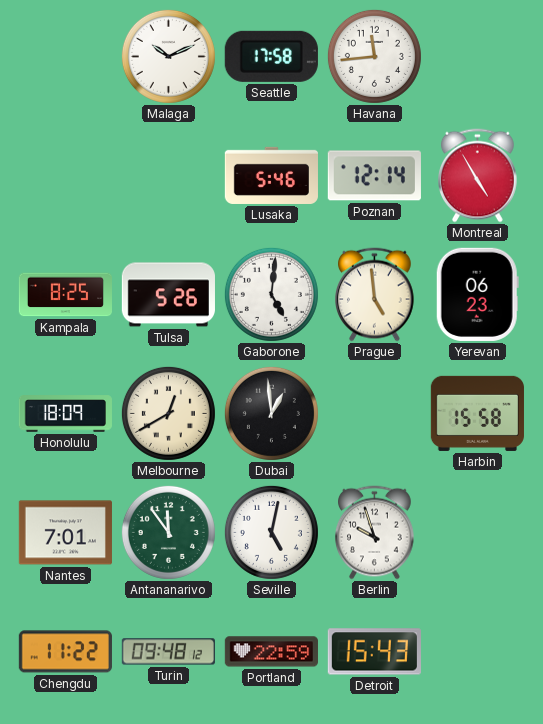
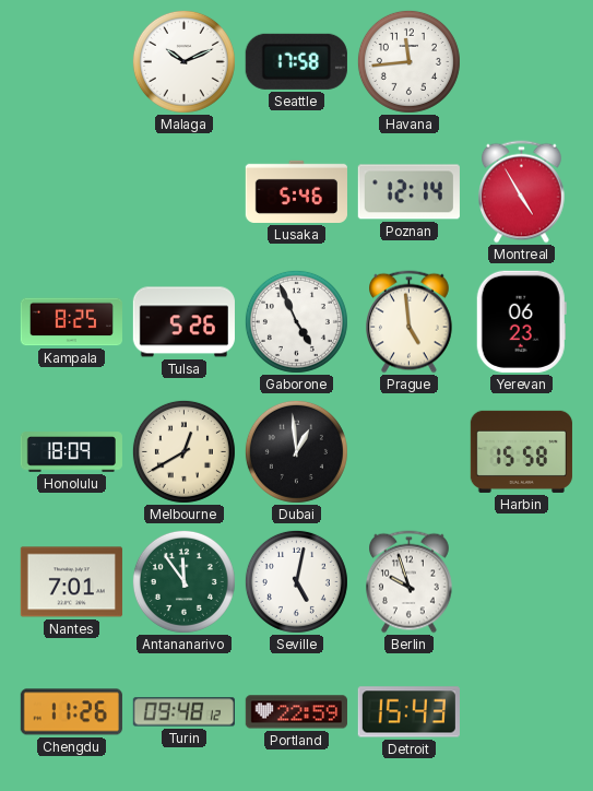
Gaborone: 5:01 -> 4:56
Chengdu: 11:22 -> 11:26
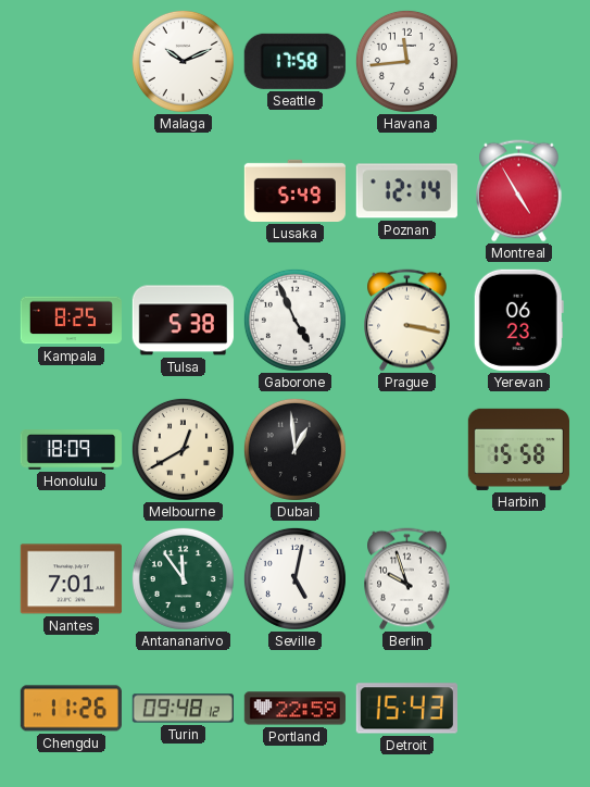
Lusaka: 5:46 -> 5:49
Tulsa: 5:26 -> 5:38
Prague: 4:59 -> 3:17
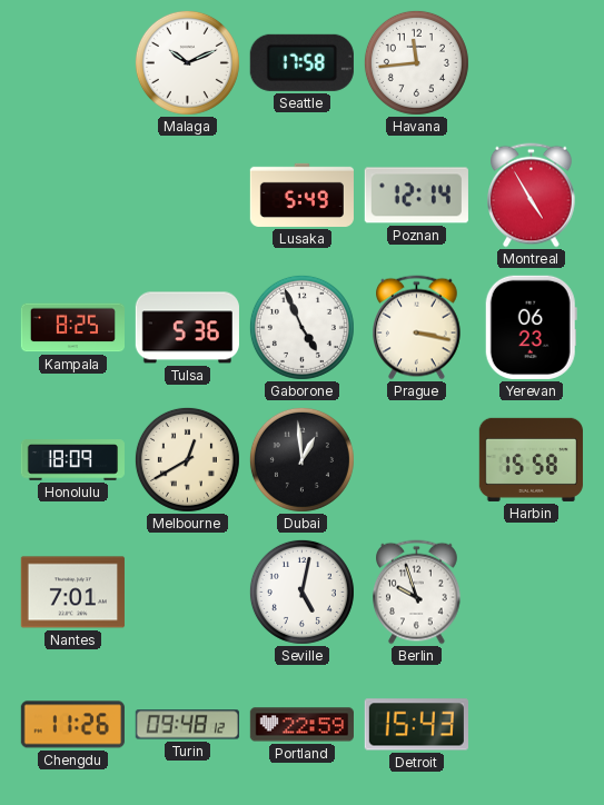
Tulsa: 5:38 -> 5:36
Antananarivo: 11:54 -> none
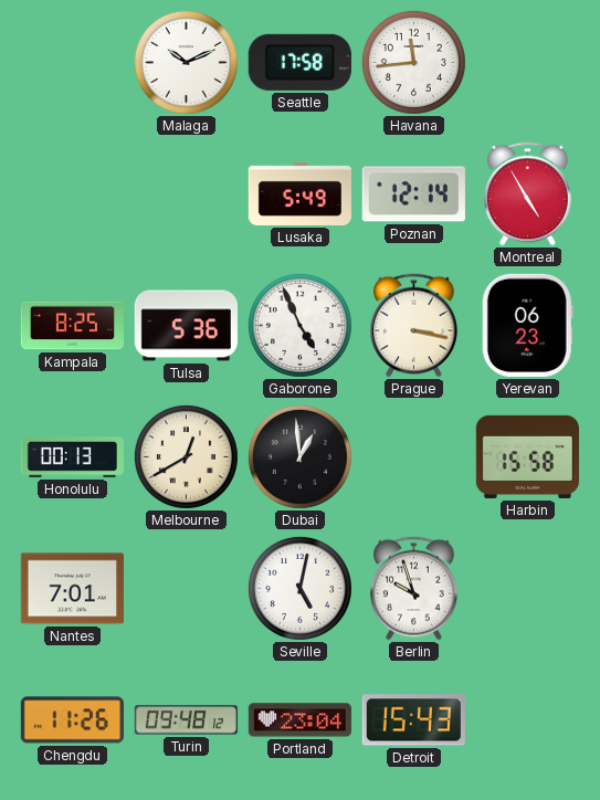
Honolulu: 18:09 -> 00:13
Portland: 22:59 -> 23:04
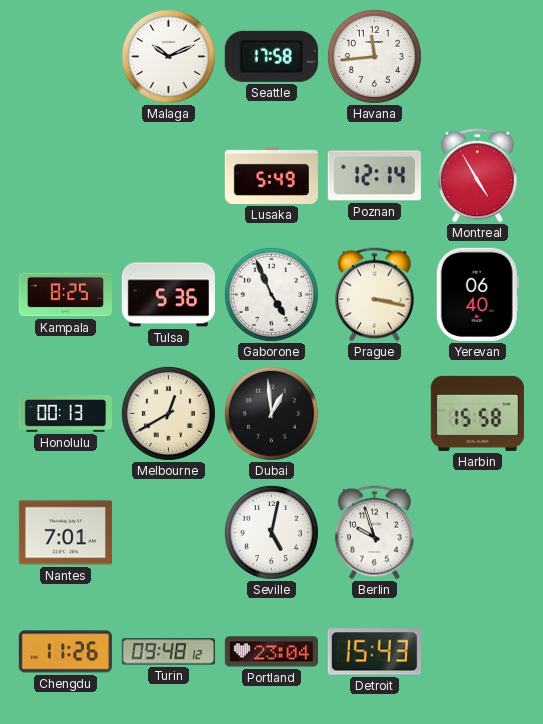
Yerevan: 06:23 -> 06:40
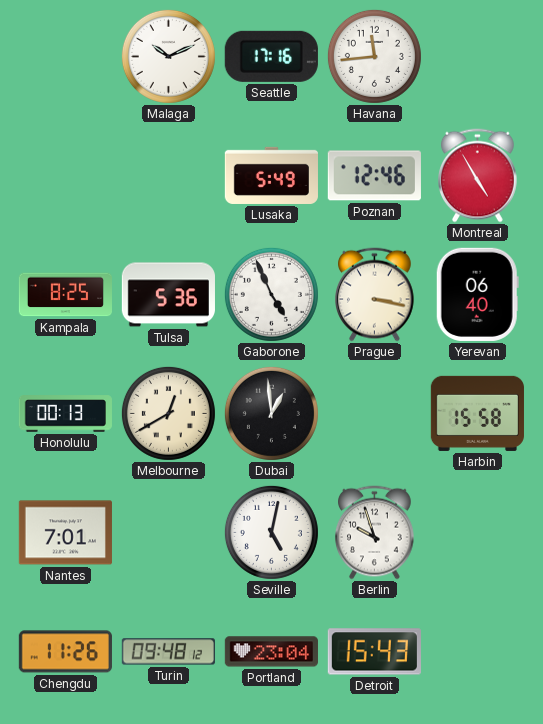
Seattle: 17:58 -> 17:16
Poznan: 12:14 -> 12:46
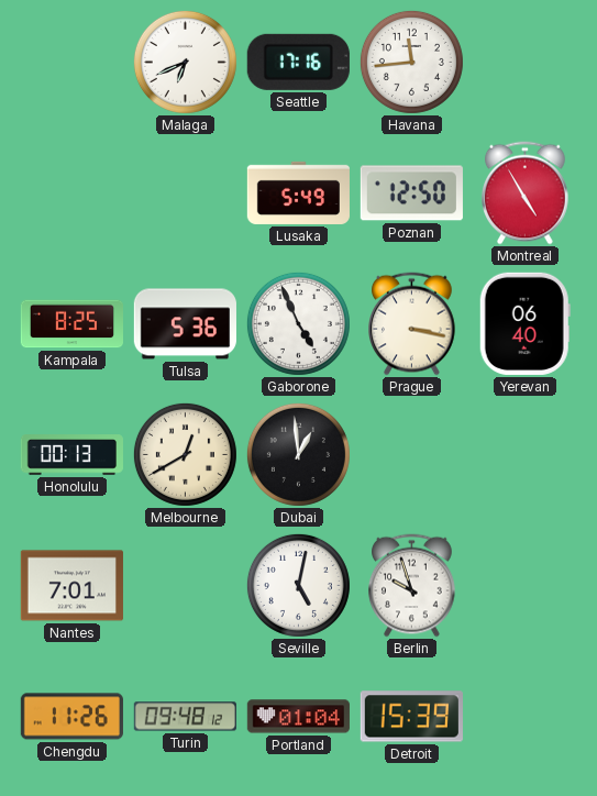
Malaga: 10:11 -> 6:41
Poznan: 12:46 -> 12:50
Harbin: 15:58 -> none
Portland: 23:04 -> 01:04
Detroit: 15:43 -> 15:39
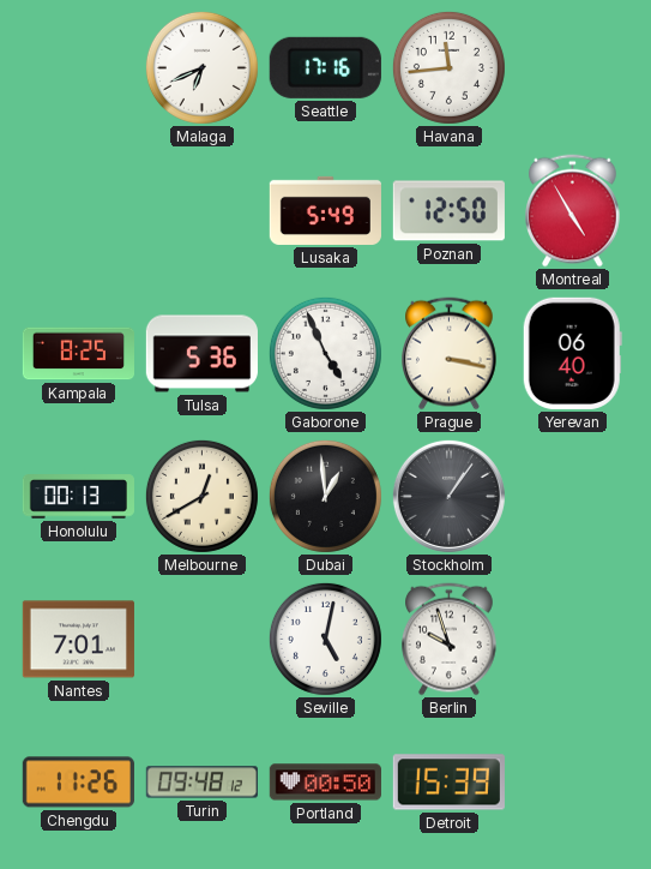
Stockholm: none -> 1:06
Portland: 01:04 -> 00:50
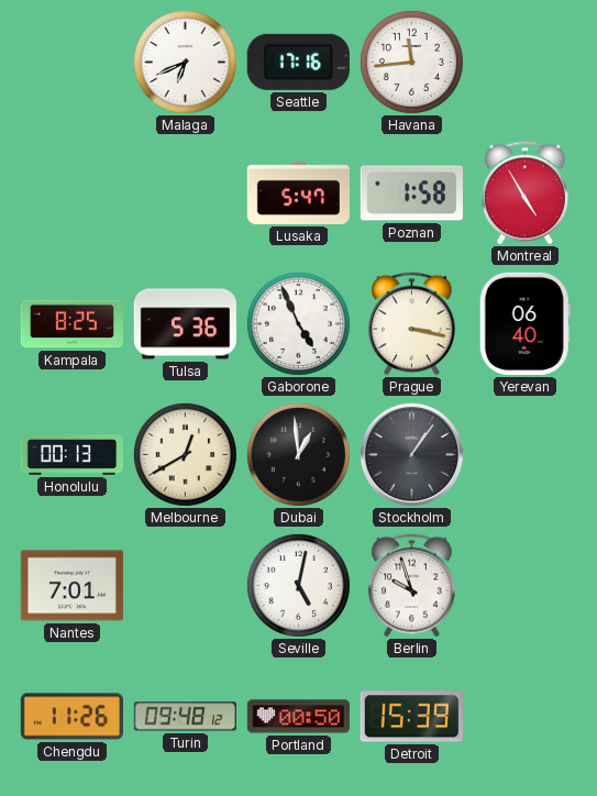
Lusaka: 5:49 -> 5:47
Poznan: 12:50 -> 1:58
